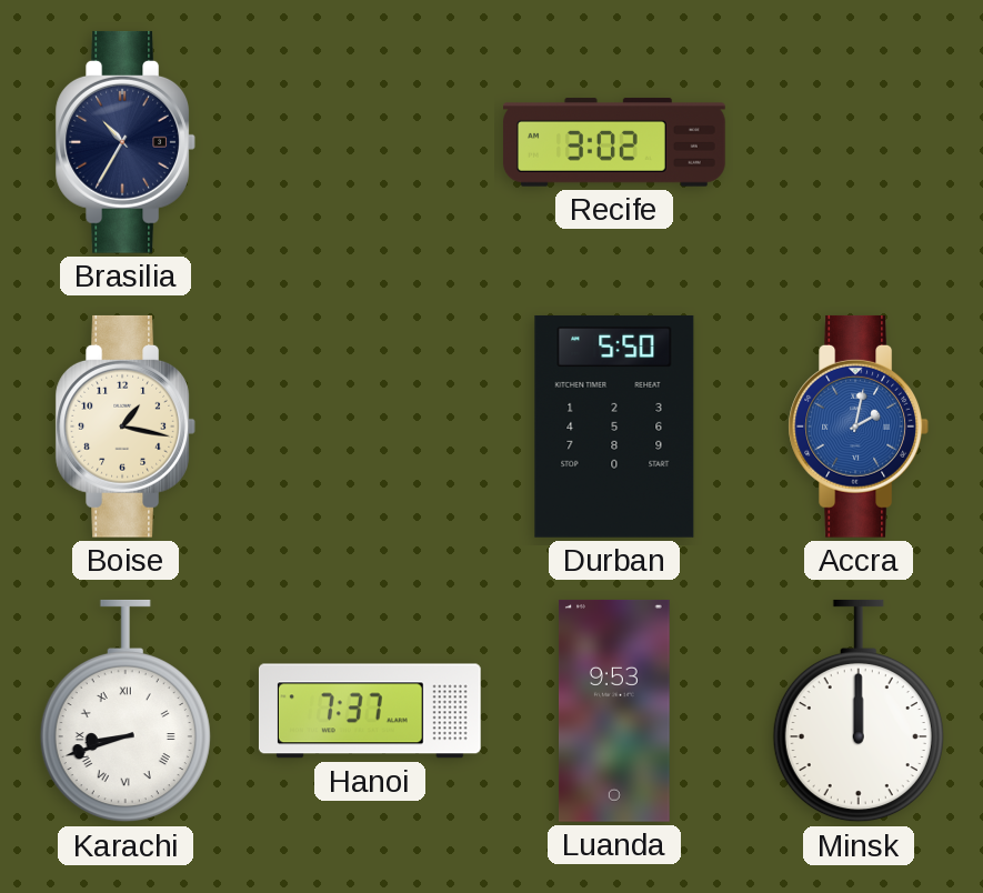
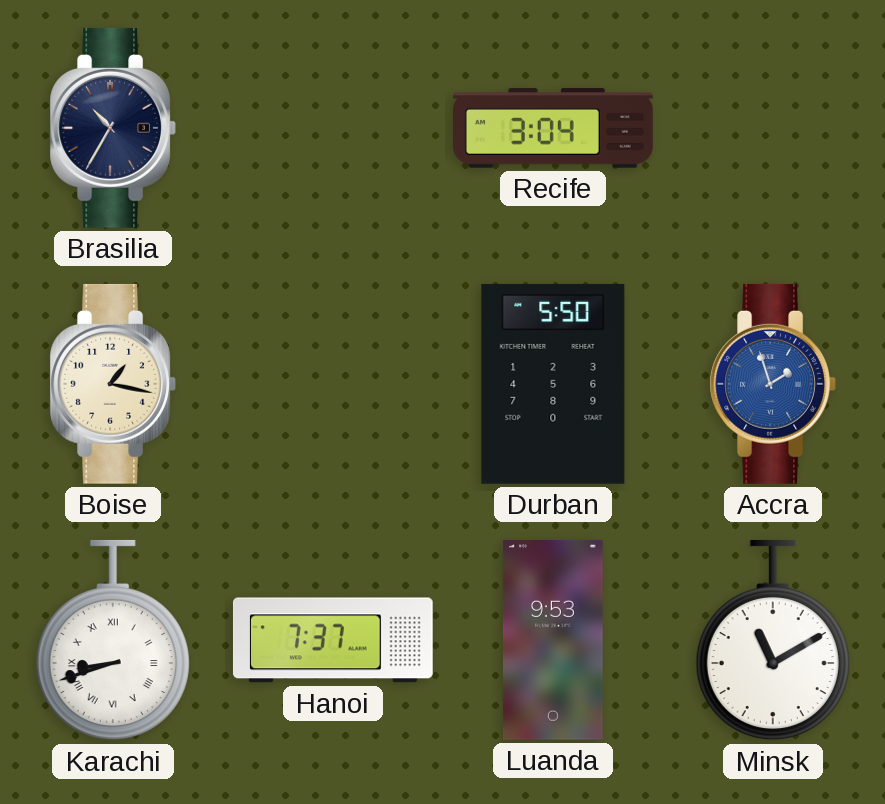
Recife: 3:02 -> 3:04
Accra: 2:02 -> 1:57
Minsk: 12:00 -> 11:10
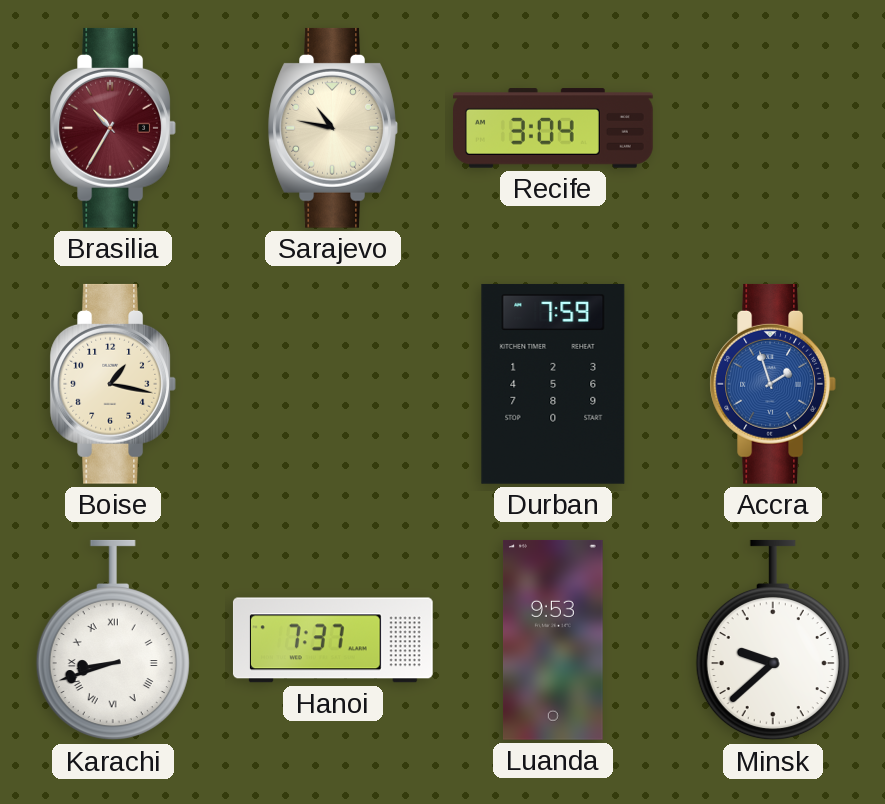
Brasilia dial: navy -> burgundy
Sarajevo: none -> 10:47
Durban: 5:50 -> 7:59
Minsk: 11:10 -> 9:38
